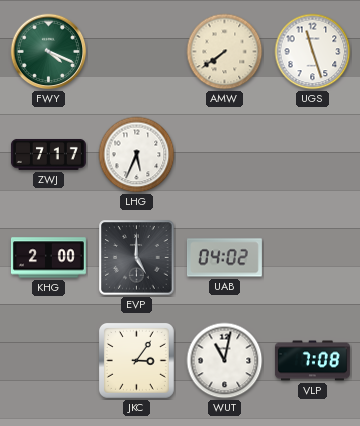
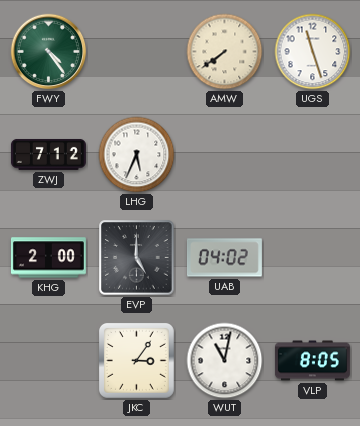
FWY: 4:19 -> 4:24
ZWJ: 7:17 -> 7:12
VLP: 7:08 -> 8:05
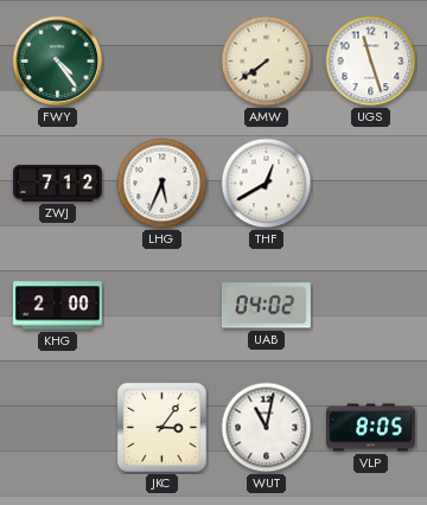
THF: none -> 12:40
EVP: 5:00 -> none
